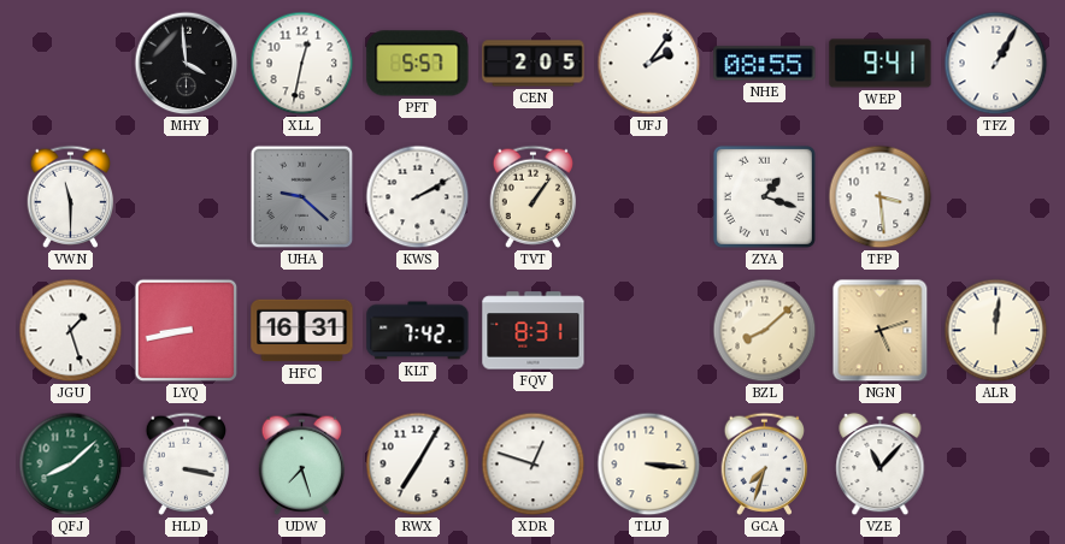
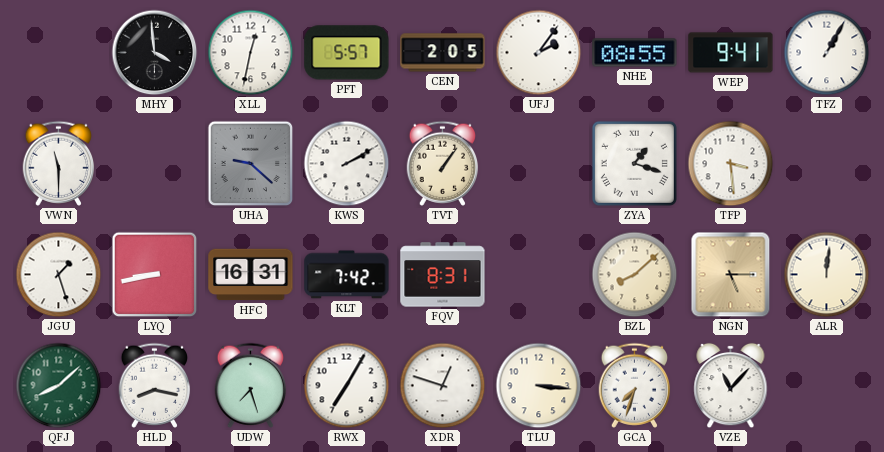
NGN: 5:12 -> 5:15
HLD: 3:17 -> 8:17
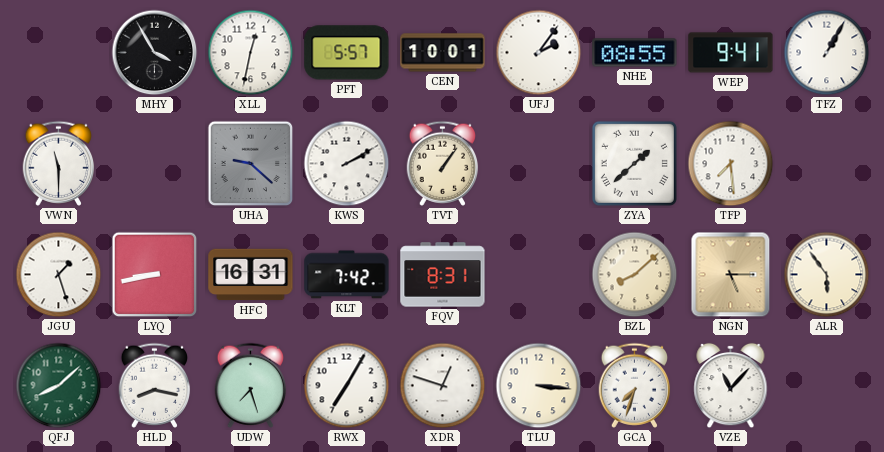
MHY: 3:59 -> 3:55
CEN: 2:05 -> 10:01
ZYA: 1:18 -> 1:38
TFP: 3:29 -> 7:29
ALR: 12:01 -> 5:54
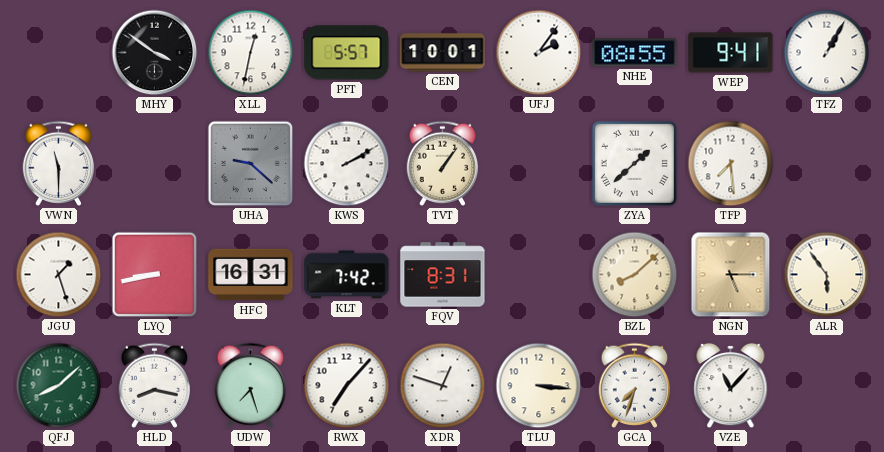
MHY: 3:55 -> 3:51
RWX: 7:05 -> 7:07
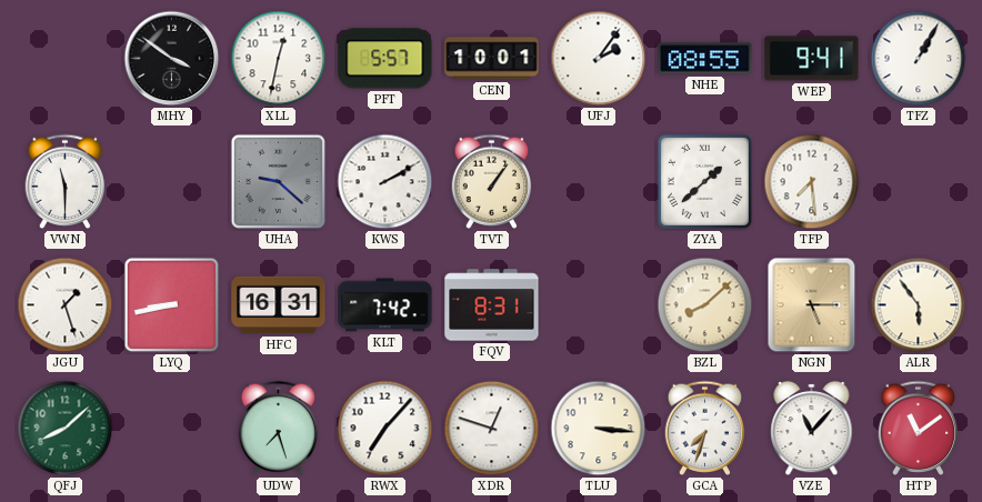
HLD: 8:17 -> none
HTP: none -> 11:09
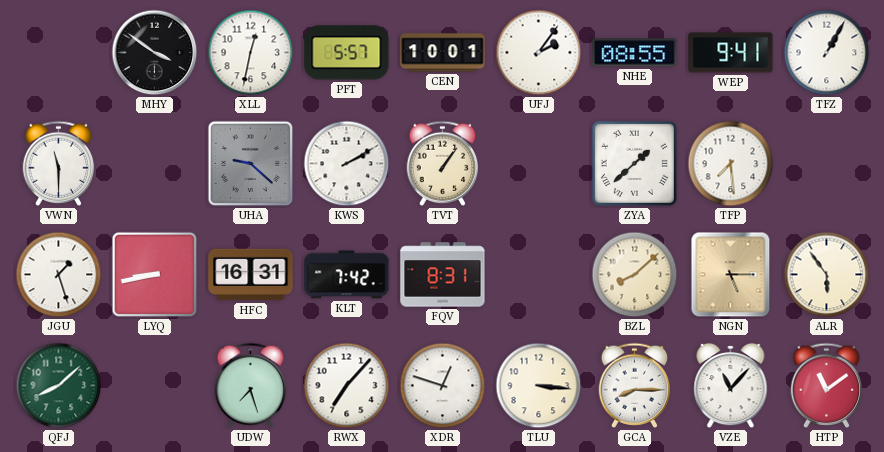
GCA: 7:33 -> 8:15
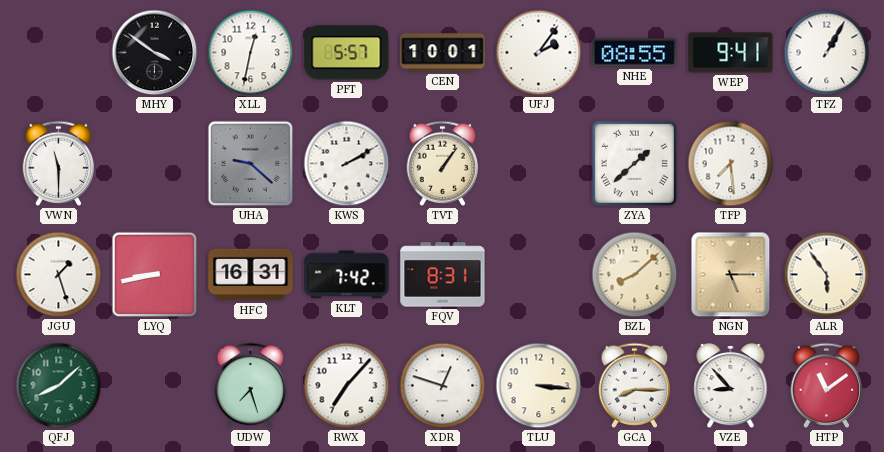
VZE: 11:07 -> 8:53
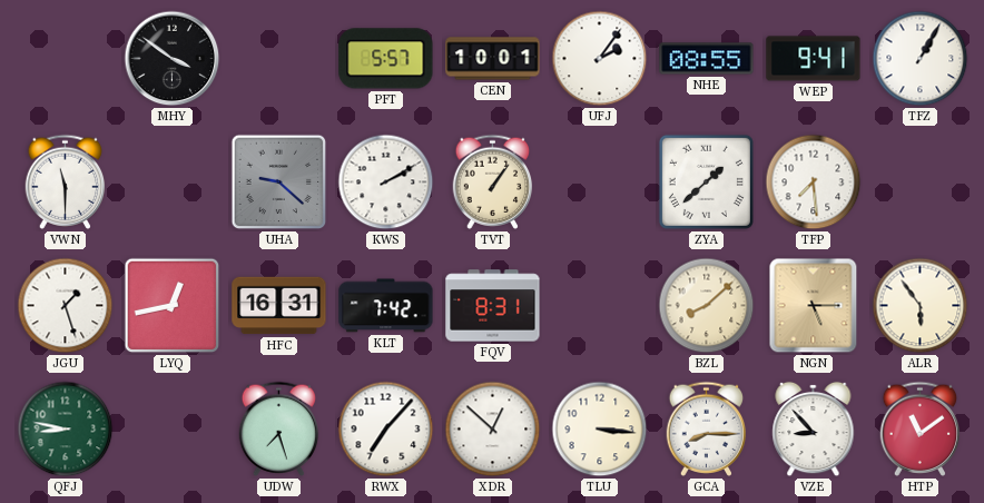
XLL: 12:32 -> none
LYQ: 8:43 -> 12:43
QFJ: 8:08 -> 8:47
XDR: 12:48 -> 12:52
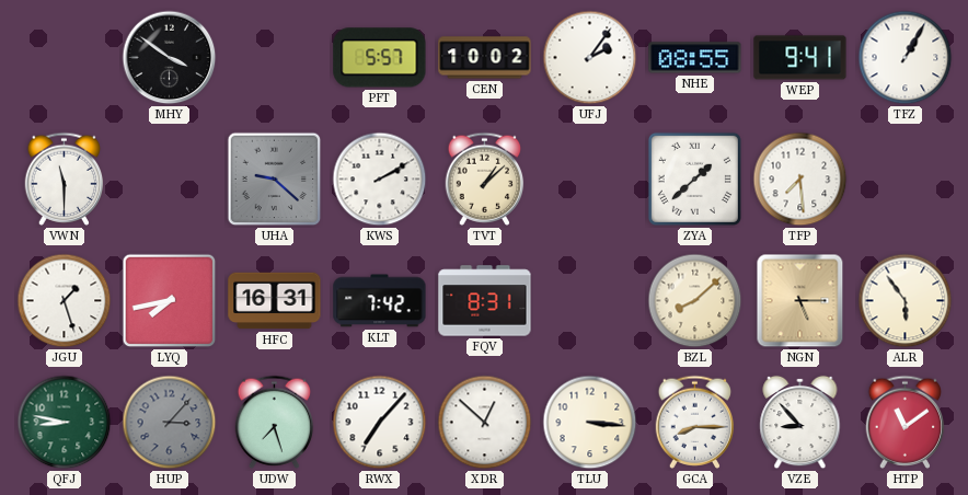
CEN: 10:01 -> 10:02
TVT: 1:06 -> 1:08
LYQ: 12:43 -> 7:43
HUP: none -> 3:07
